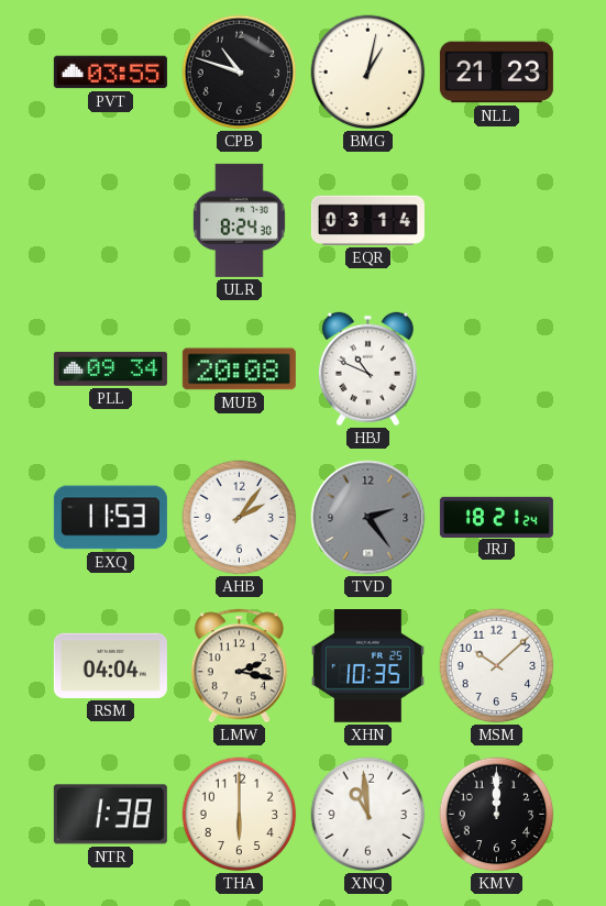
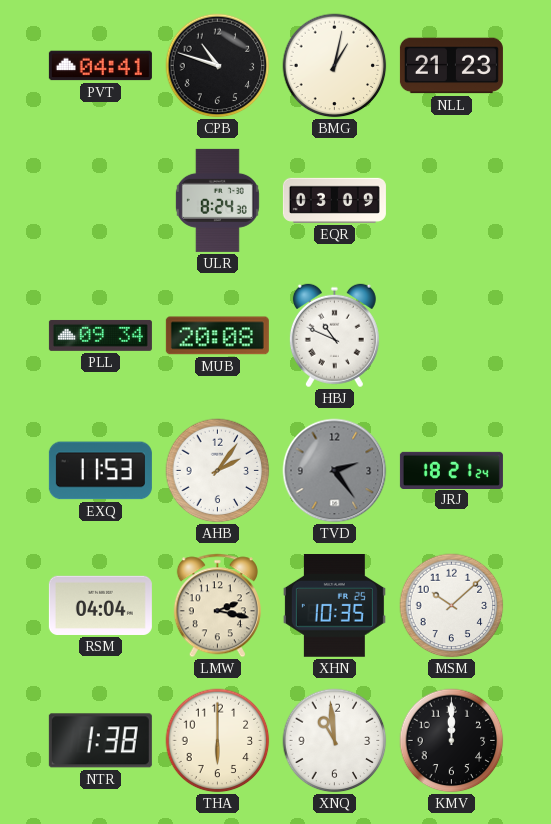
PVT: 03:55 -> 04:41
EQR: 03:14 -> 03:09
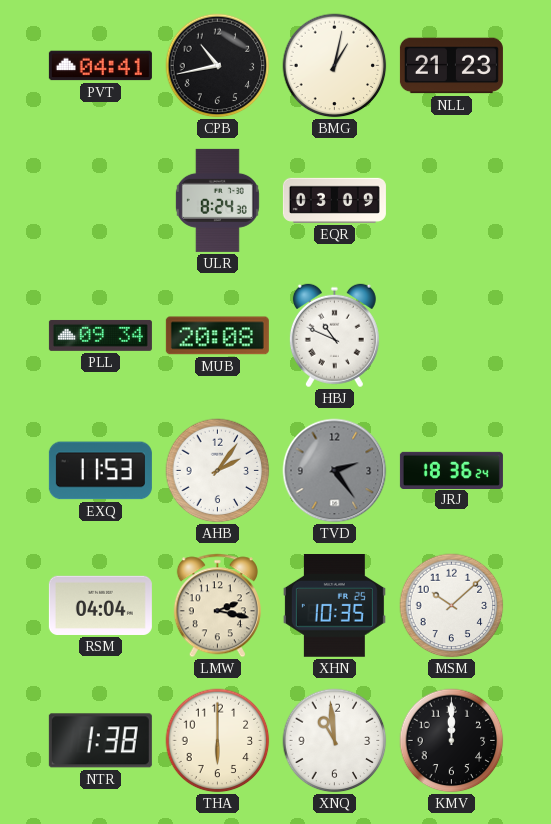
CPB: 10:48 -> 10:43
JRJ: 18:21 -> 18:36
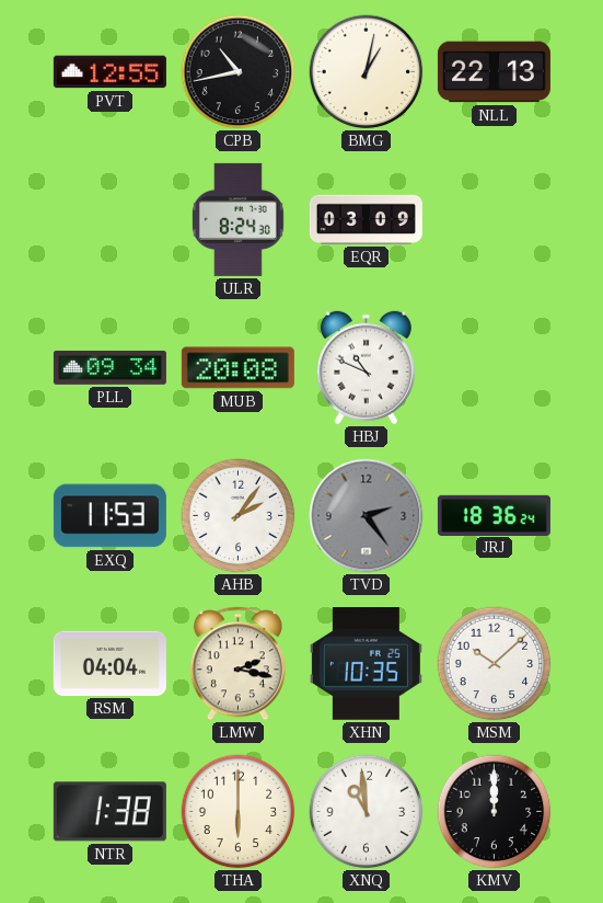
PVT: 04:41 -> 12:55
NLL: 21:23 -> 22:13
